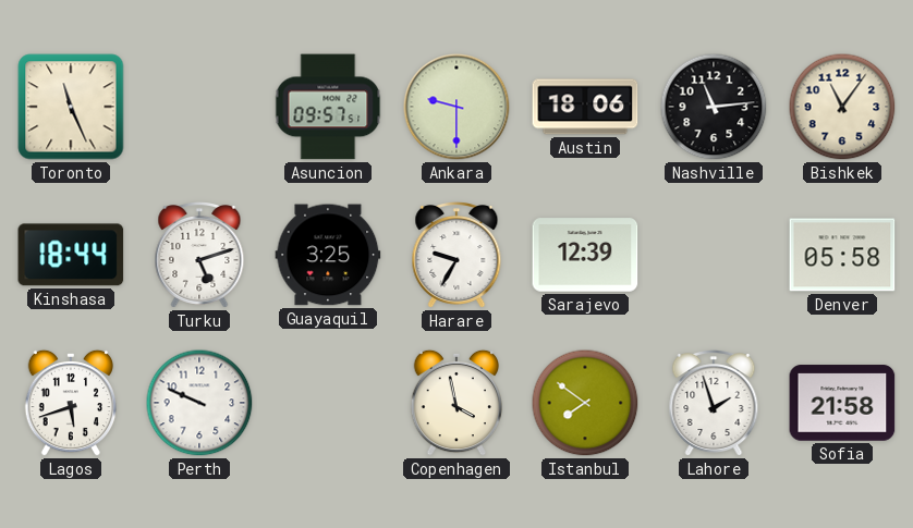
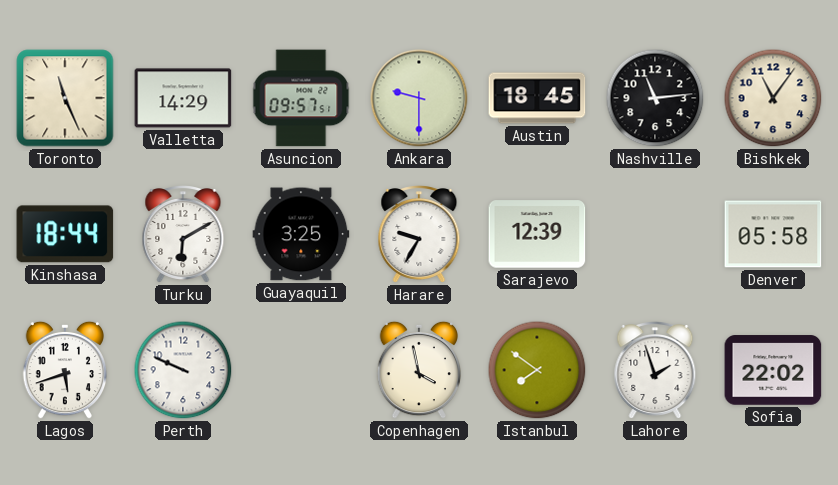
Valletta: none -> 14:29
Austin: 18:06 -> 18:45
Turku: 5:12 -> 6:10
Sofia: 21:58 -> 22:02
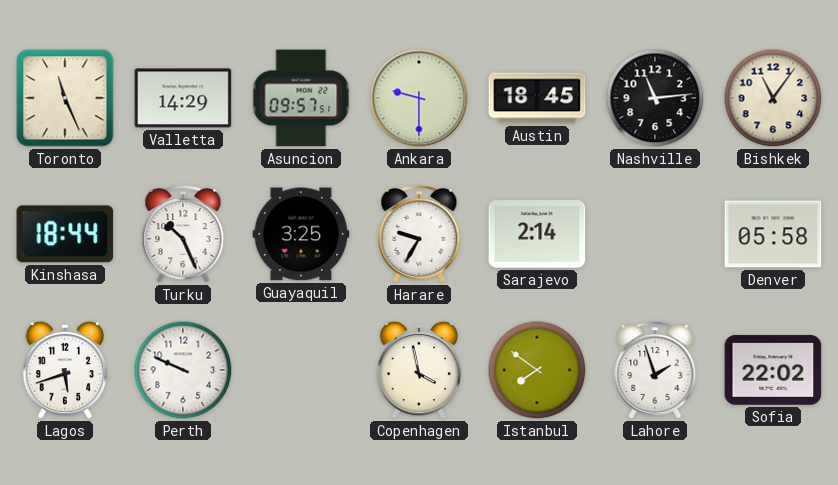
Turku: 6:10 -> 10:26
Sarajevo: 12:39 -> 2:14
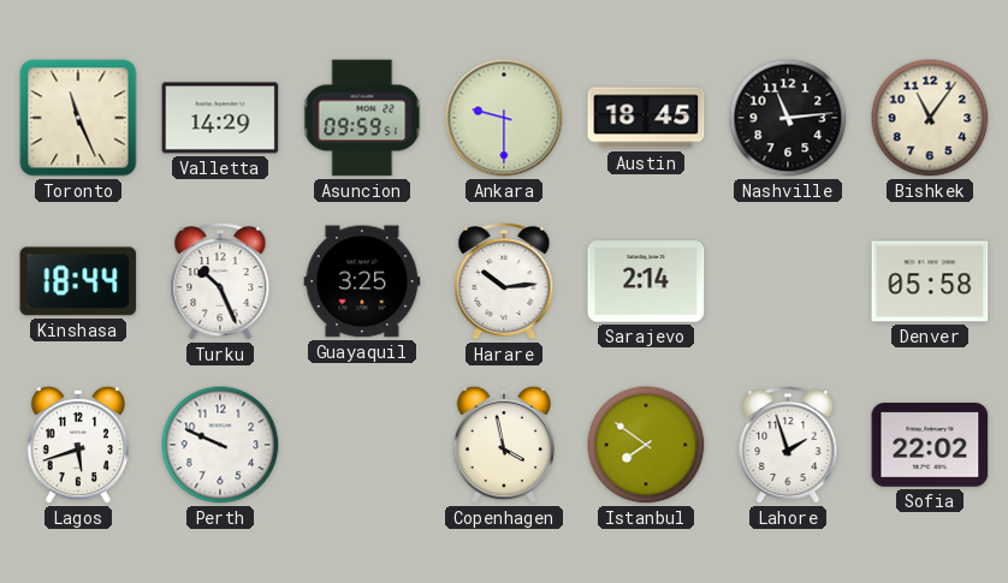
Asuncion: 09:57 -> 09:59
Harare: 9:35 -> 10:14
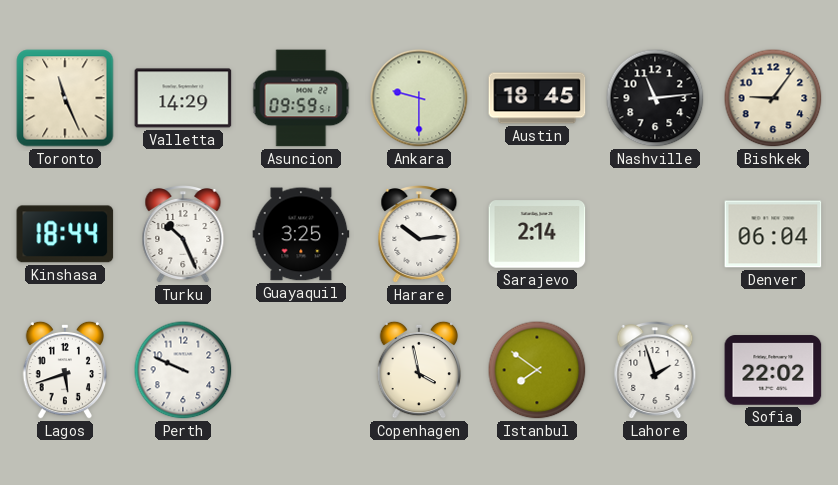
Bishkek: 11:06 -> 9:06
Denver: 05:58 -> 06:04
